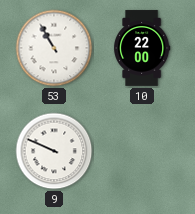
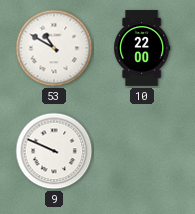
53: 10:55 -> 10:50
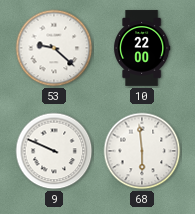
53: 10:50 -> 9:22
68: none -> 5:59
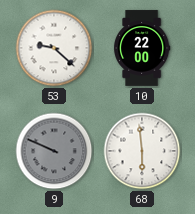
9 dial: white -> grey
